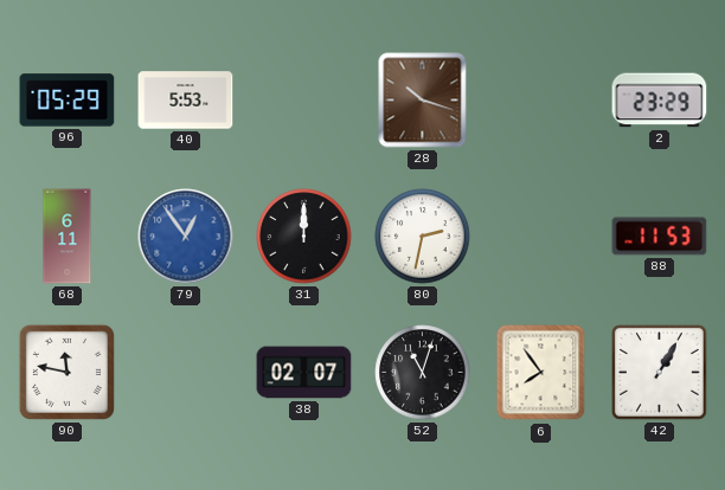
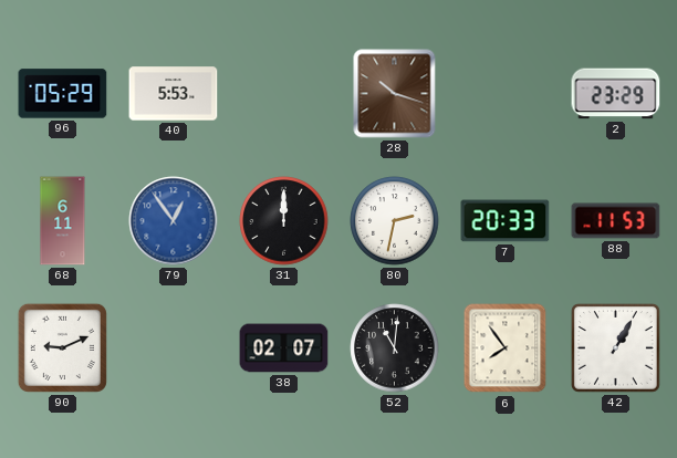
7: none -> 20:33
90: 11:47 -> 9:11
52: 11:03 -> 11:01
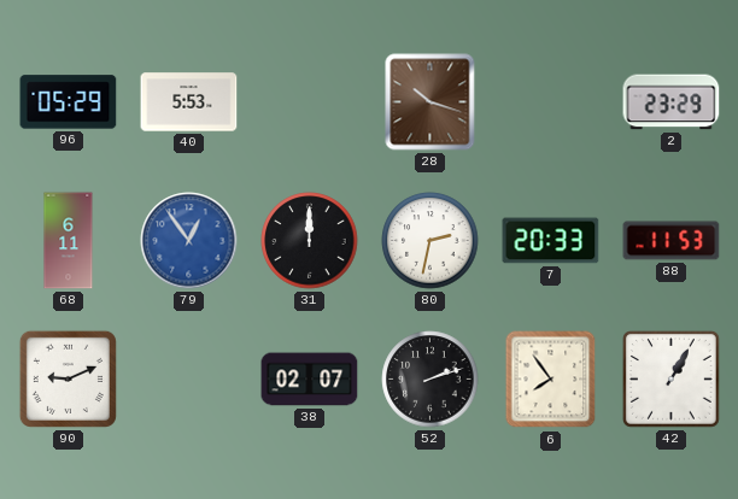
52: 11:01 -> 2:12
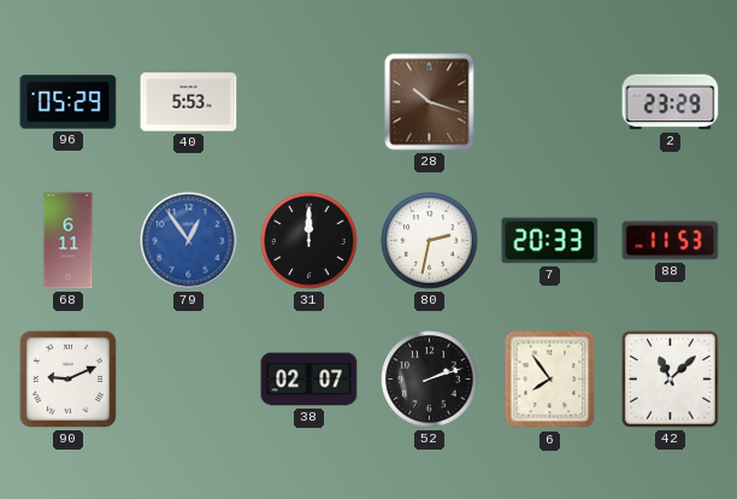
42: 1:05 -> 11:08
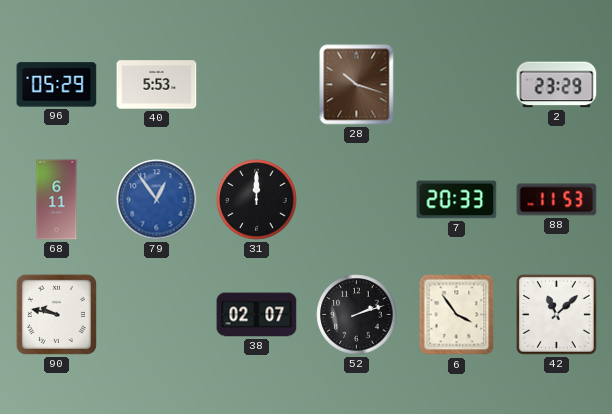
80: 2:32 -> none
90: 9:11 -> 9:47
6: 7:54 -> 3:54
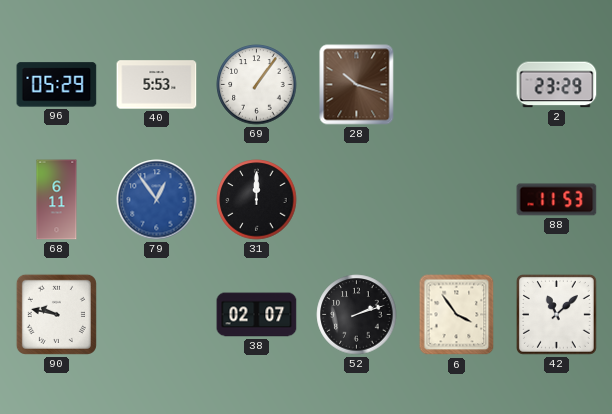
69: none -> 1:06
7: 20:33 -> none
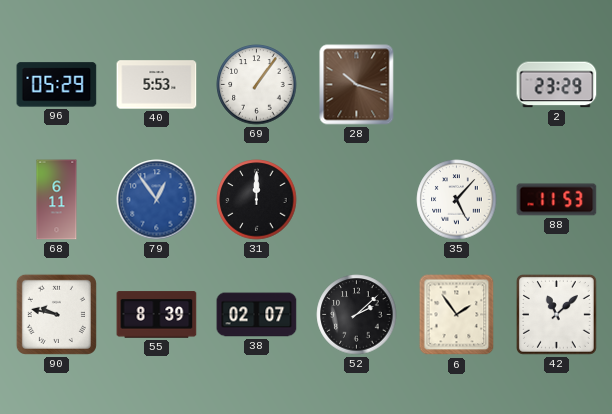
35: none -> 5:07
55: none -> 8:39
52: 2:12 -> 2:08
6: 3:54 -> 1:54
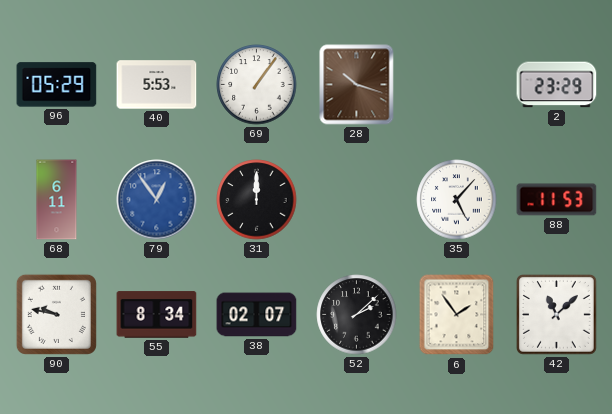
55: 8:39 -> 8:34
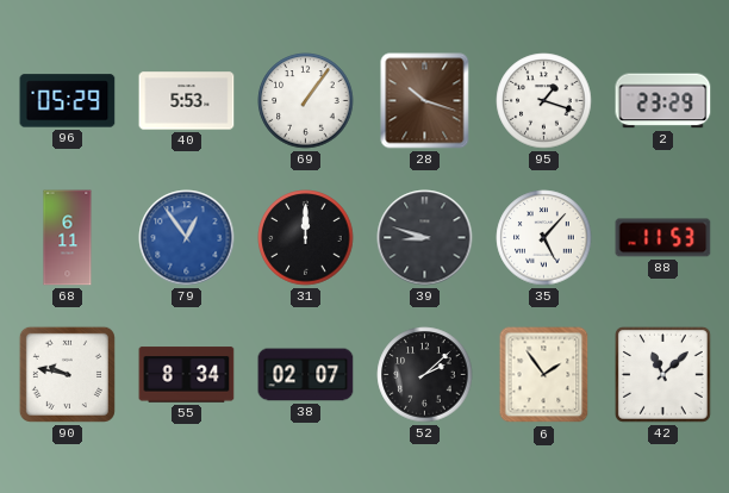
95: none -> 1:18
39: none -> 8:48
